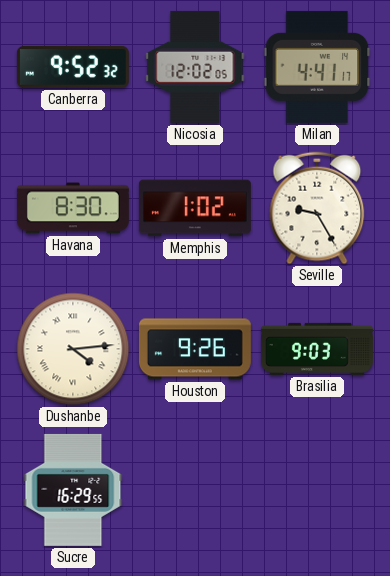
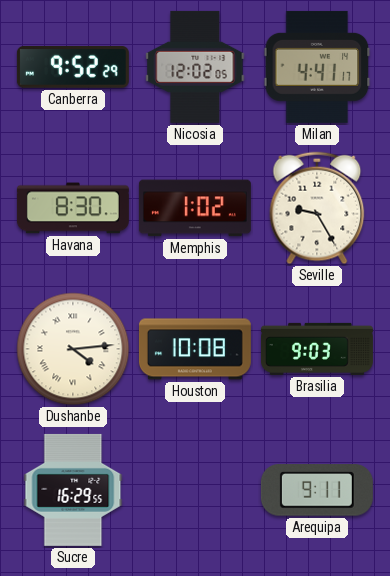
Canberra: 9:52:32 -> 9:52:29
Houston: 9:26 -> 10:08
Arequipa: none -> 9:11
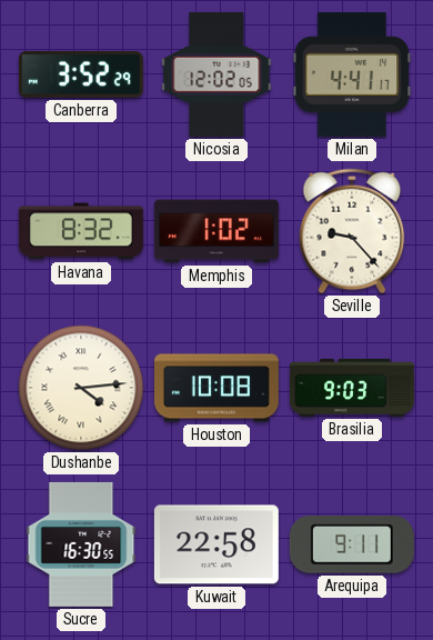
Canberra: 9:52 -> 3:52
Havana: 8:30 -> 8:32
Seville: 9:25 -> 9:23
Sucre: 16:29 -> 16:30
Kuwait: none -> 22:58
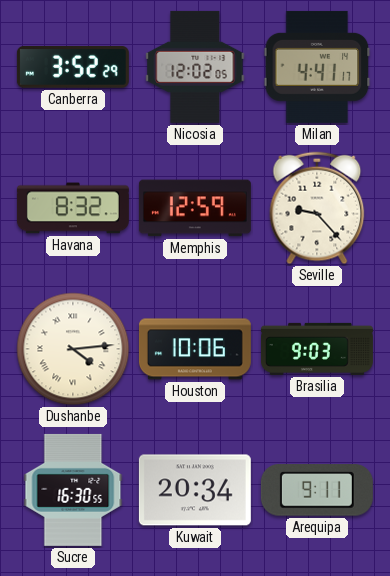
Memphis: 1:02 -> 12:59
Houston: 10:08 -> 10:06
Kuwait: 22:58 -> 20:34
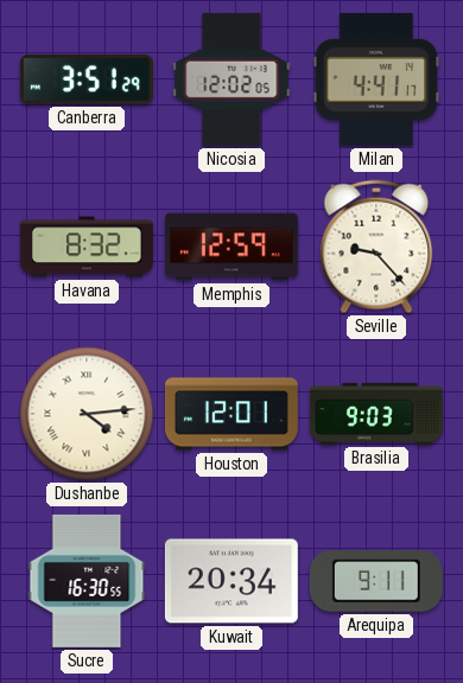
Canberra: 3:52 -> 3:51
Houston: 10:06 -> 12:01
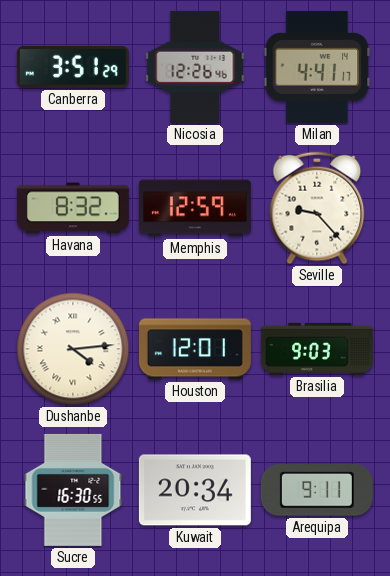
Nicosia: 12:02 -> 12:26
